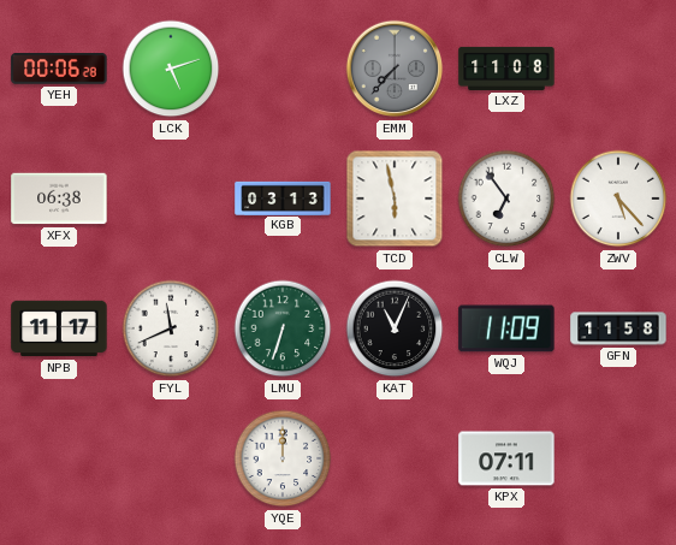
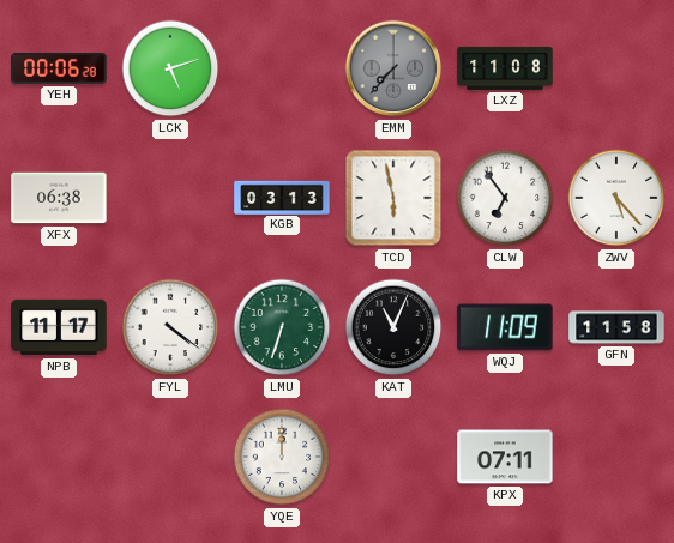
FYL: 11:41 -> 4:21
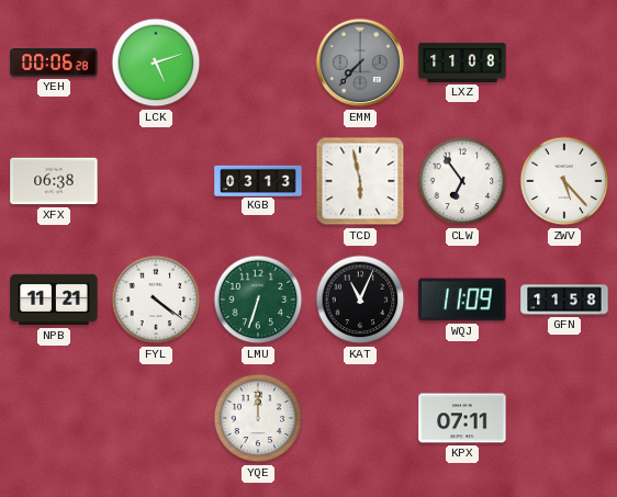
NPB: 11:17 -> 11:21
